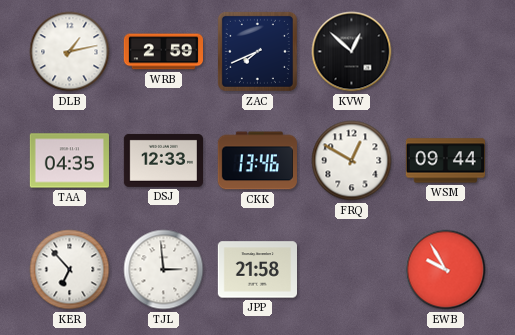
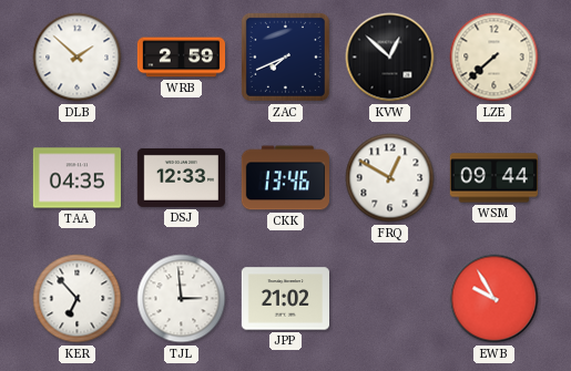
DLB: 1:13 -> 1:52
LZE: none -> 7:38
JPP: 21:58 -> 21:02
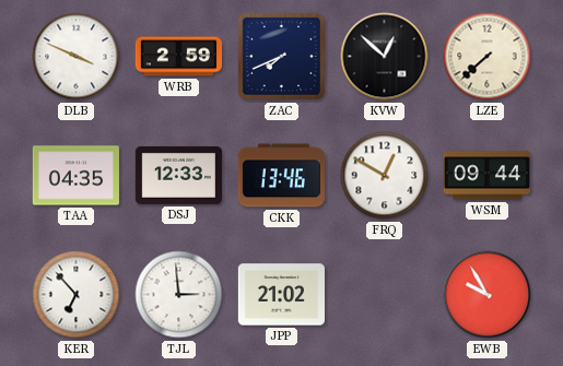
DLB: 1:52 -> 3:49
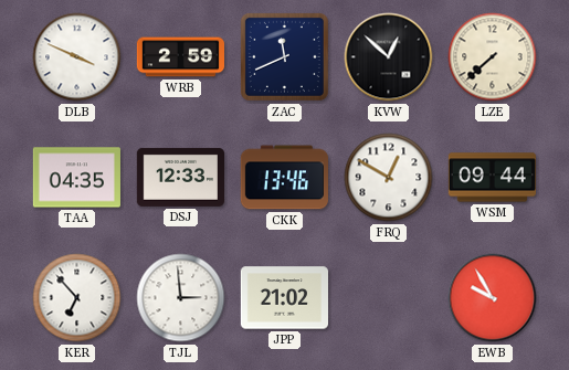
ZAC: 7:41 -> 11:41
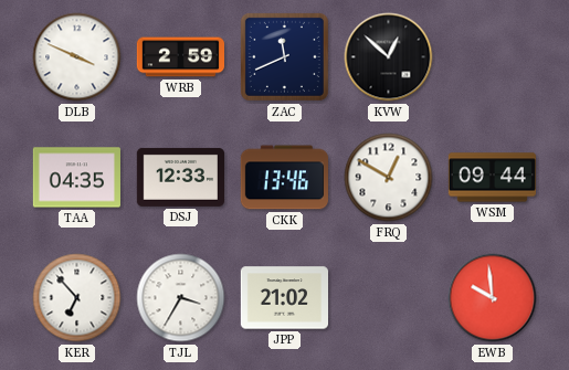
LZE: 7:38 -> none
TJL: 2:59 -> 3:35
EWB: 9:55 -> 9:59
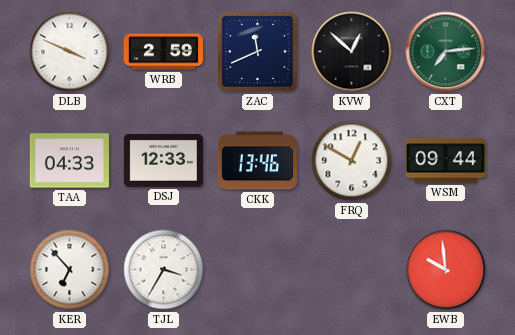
CXT: none -> 7:14
TAA: 04:35 -> 04:33
JPP: 21:02 -> none
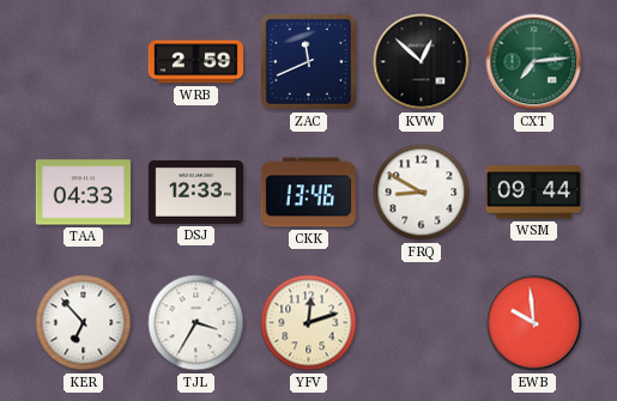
DLB: 3:49 -> none
FRQ: 12:50 -> 8:50
YFV: none -> 12:12
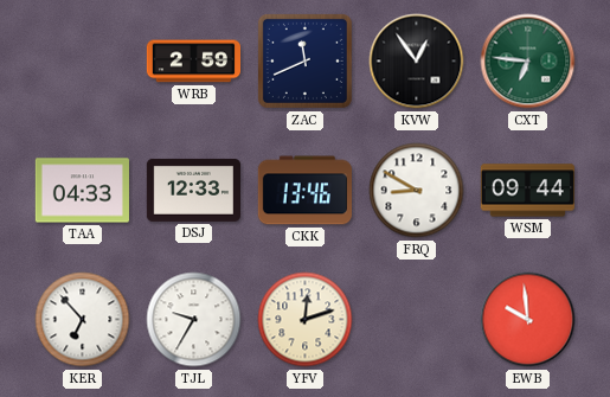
KVW: 12:52 -> 12:54
CXT: 7:14 -> 6:46
TJL: 3:35 -> 9:35
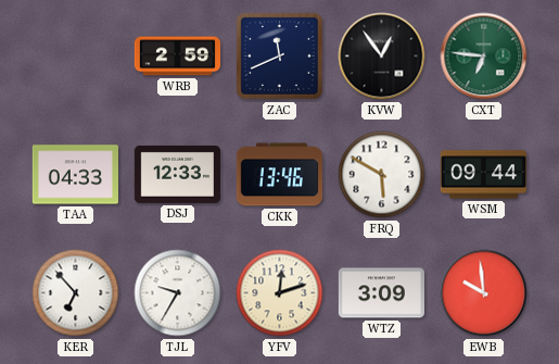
FRQ: 8:50 -> 5:50
WTZ: none -> 3:09
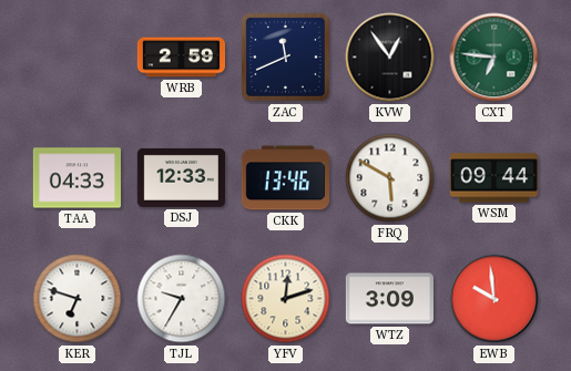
KER: 6:53 -> 6:48
